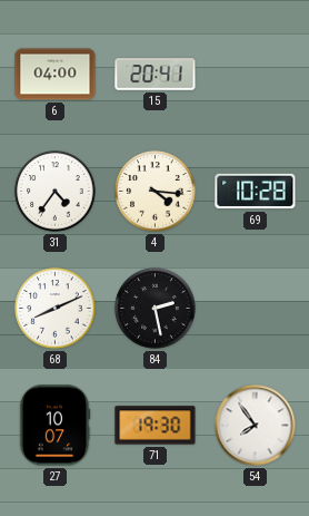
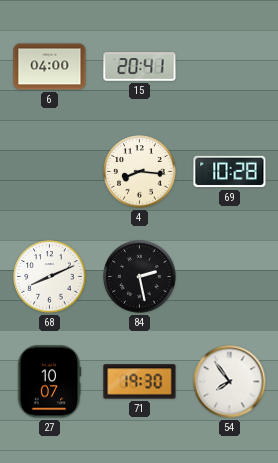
31: 4:36 -> none
4: 4:16 -> 8:16
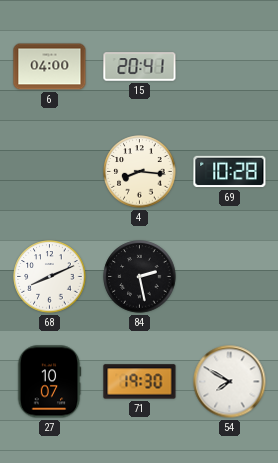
54: 7:54 -> 7:50
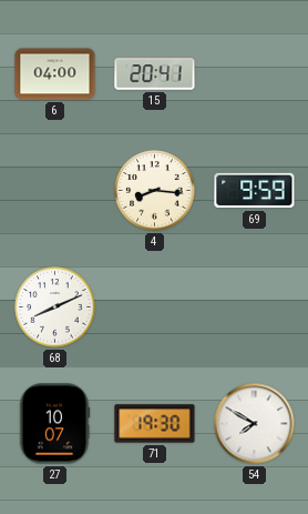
69: 10:28 -> 9:59
84: 2:28 -> none
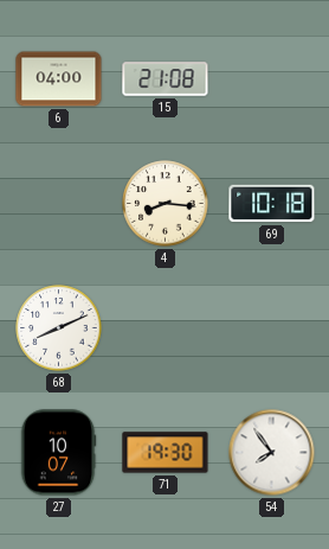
15: 20:41 -> 21:08
69: 9:59 -> 10:18
54: 7:50 -> 7:54
